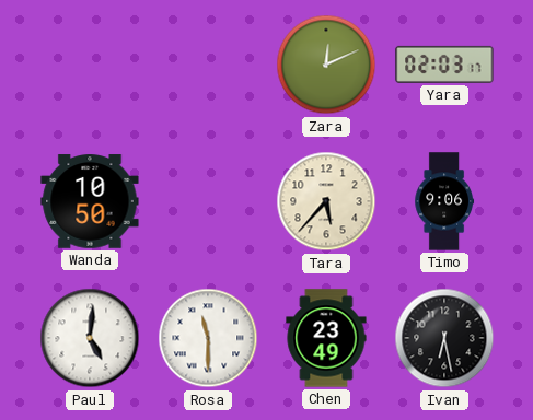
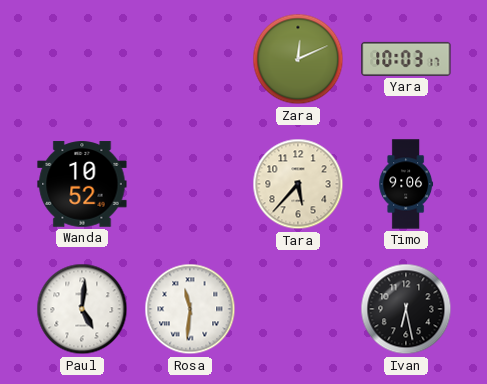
Yara: 02:03 -> 10:03
Wanda: 10:50 -> 10:52
Rosa: 11:30 -> 11:31
Chen: 23:49 -> none
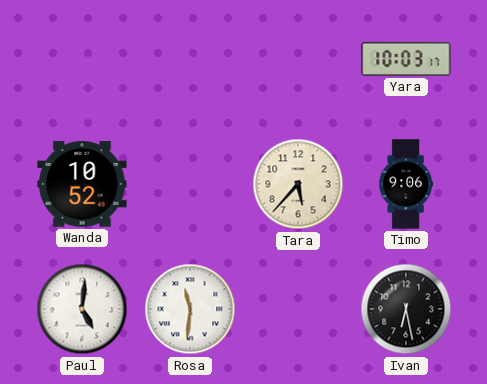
Zara: 12:11 -> none
